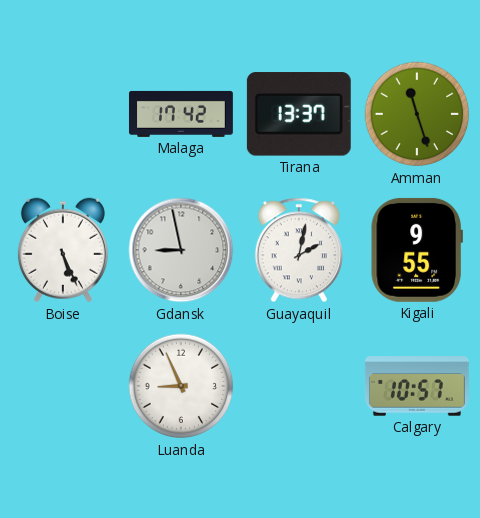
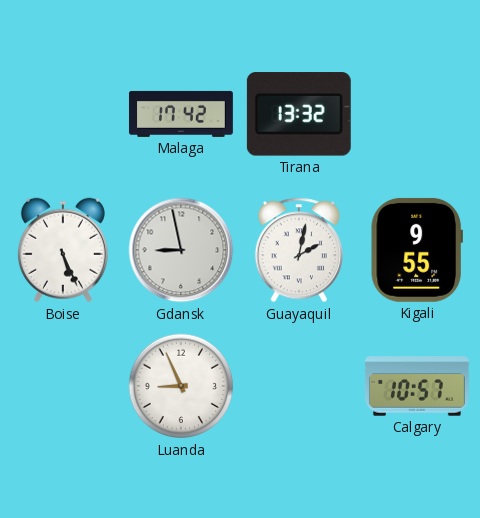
Tirana: 13:37 -> 13:32
Amman: 11:27 -> none
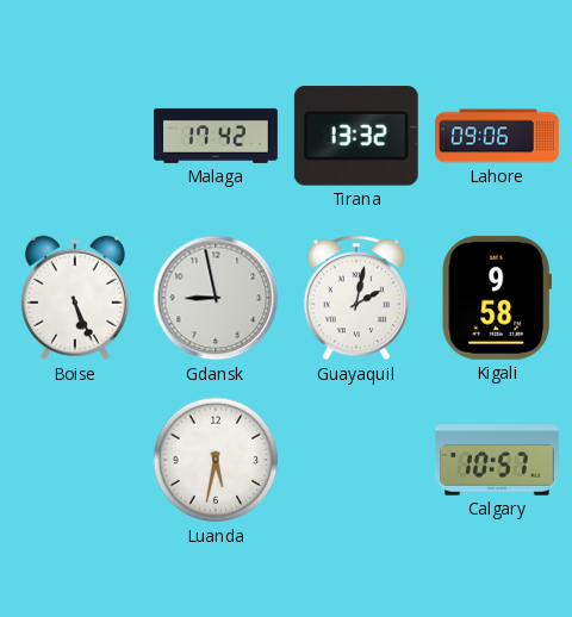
Lahore: none -> 09:06
Kigali: 9:55 -> 9:58
Luanda: 8:56 -> 5:32
